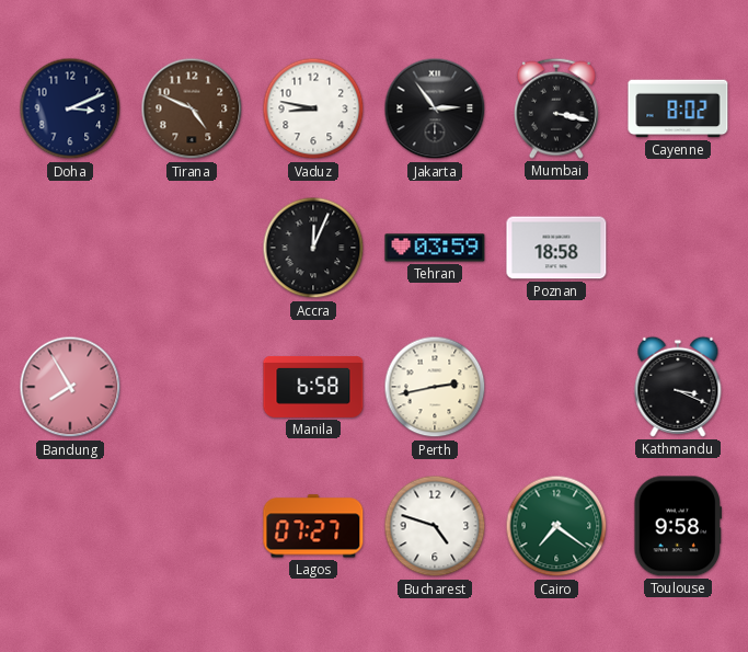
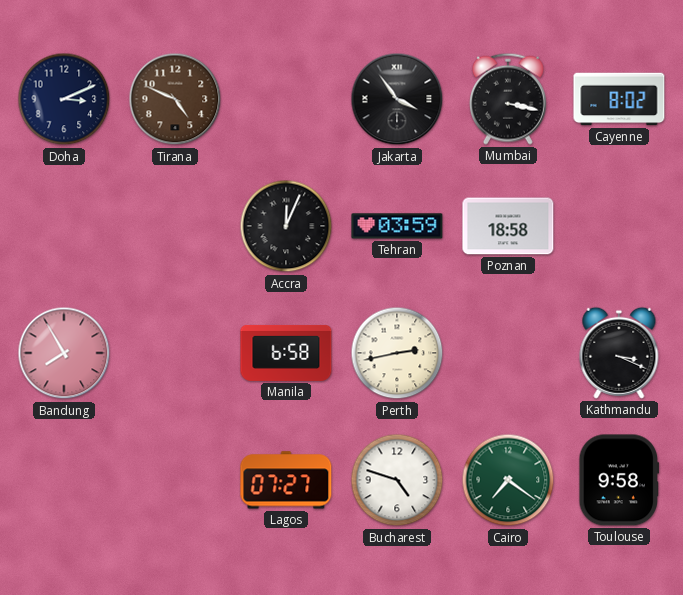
Vaduz: 8:47 -> none
Jakarta: 2:54 -> 3:54
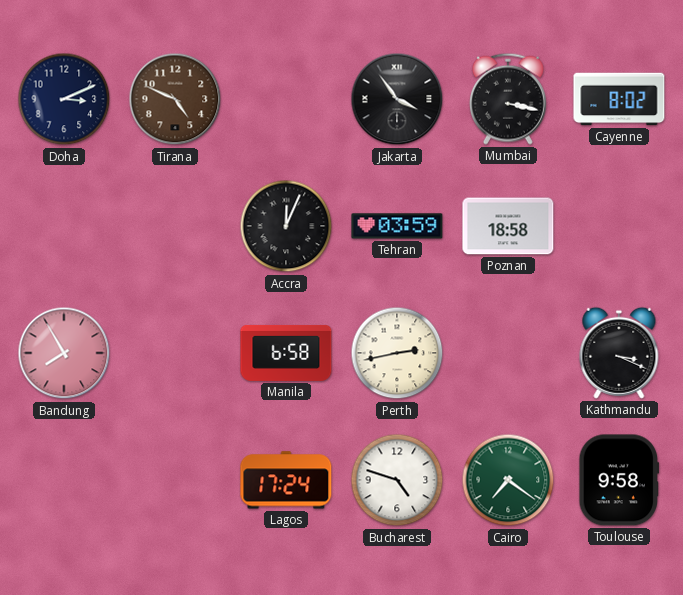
Lagos: 07:27 -> 17:24
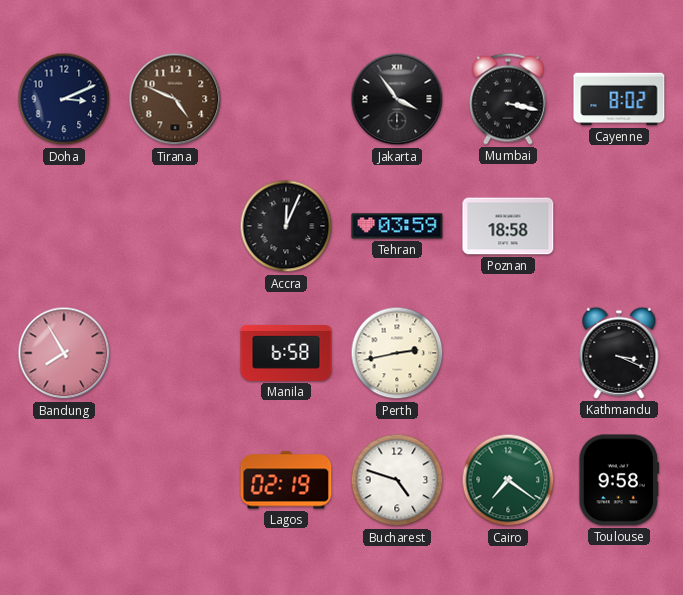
Lagos: 17:24 -> 02:19
